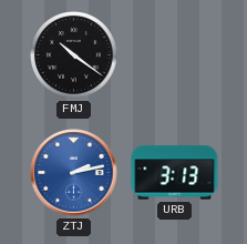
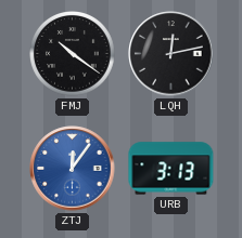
LQH: none -> 12:13
ZTJ: 2:13 -> 12:06
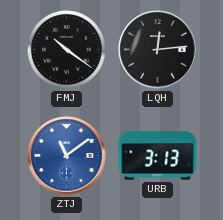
LQH: 12:13 -> 12:14
ZTJ: 12:06 -> 11:09
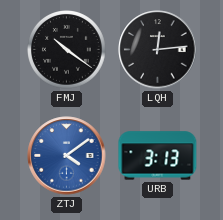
ZTJ: 11:09 -> 4:09
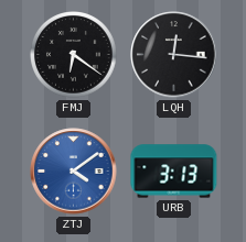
FMJ: 10:21 -> 6:21
LQH: 12:14 -> 12:16
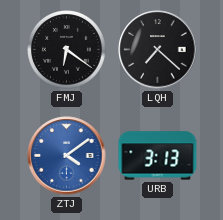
LQH: 12:16 -> 7:22
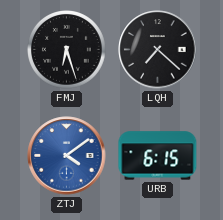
FMJ: 6:21 -> 6:27
URB: 3:13 -> 6:15
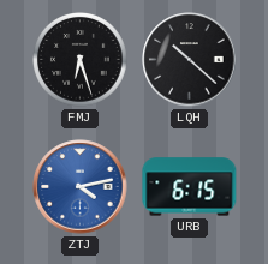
LQH: 7:22 -> 10:22
ZTJ: 4:09 -> 4:13
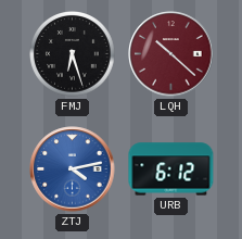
LQH dial: black -> burgundy
URB: 6:15 -> 6:12
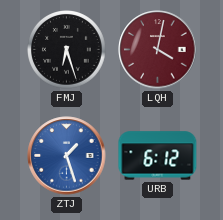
LQH: 10:22 -> 4:02
ZTJ: 4:13 -> 1:27
